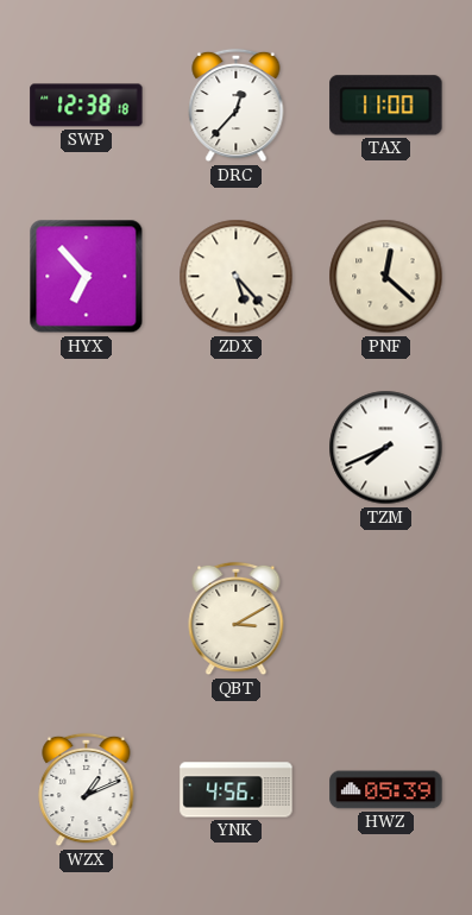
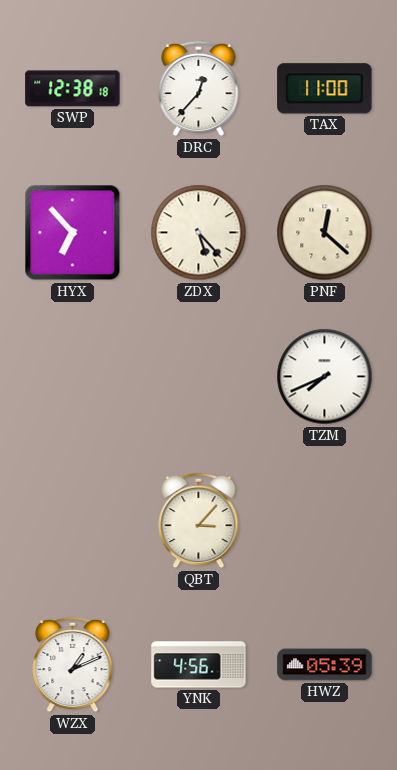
QBT: 3:10 -> 3:07
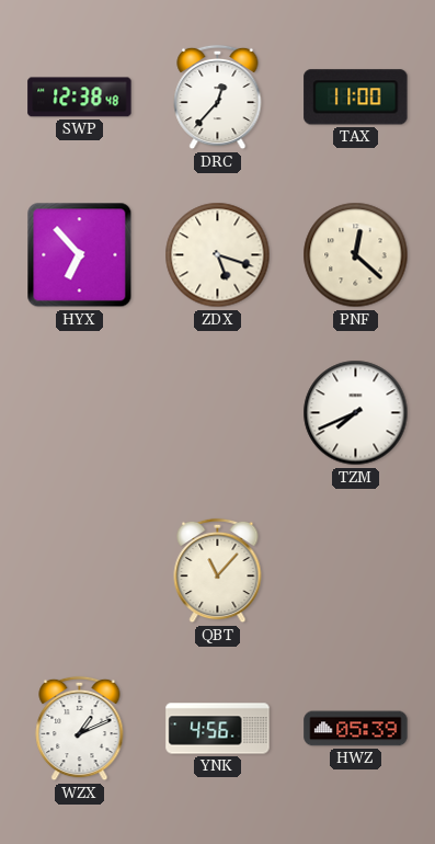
SWP: 12:38:18 -> 12:38:48
ZDX: 5:23 -> 5:18
QBT: 3:07 -> 11:07
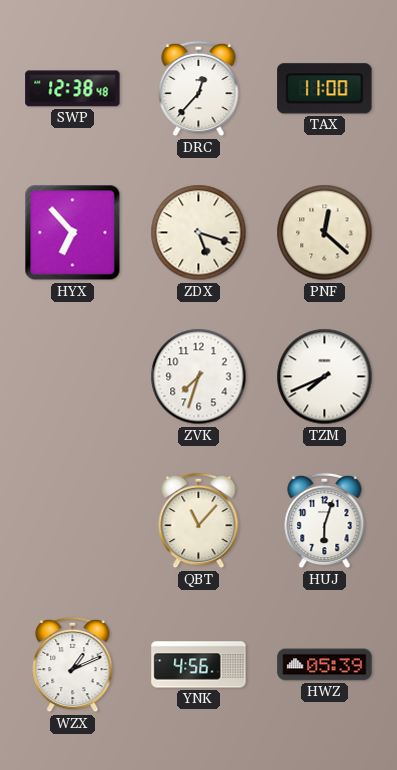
ZVK: none -> 7:33
HUJ: none -> 6:03
